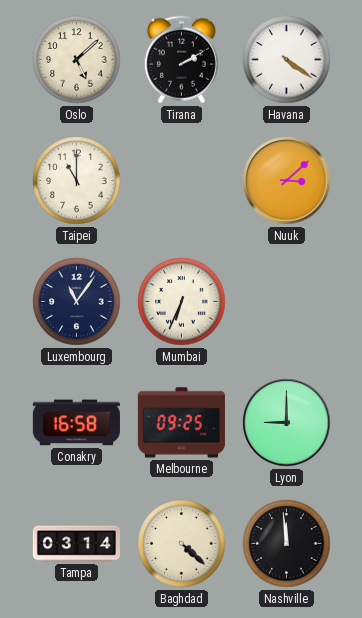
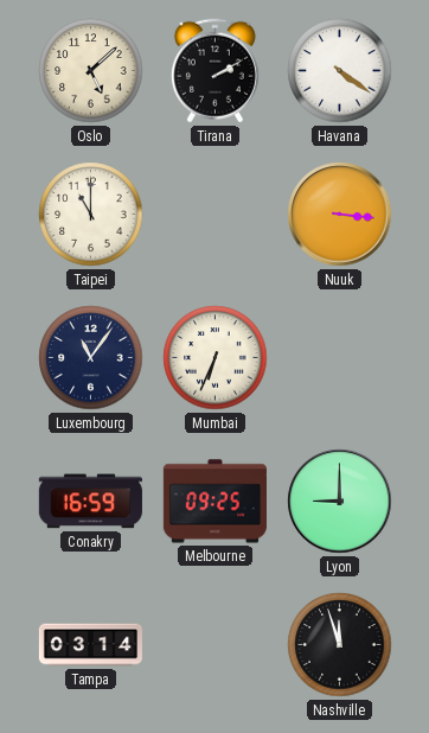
Nuuk: 3:08 -> 3:16
Conakry: 16:58 -> 16:59
Baghdad: 4:22 -> none
Nashville: 11:59 -> 11:57
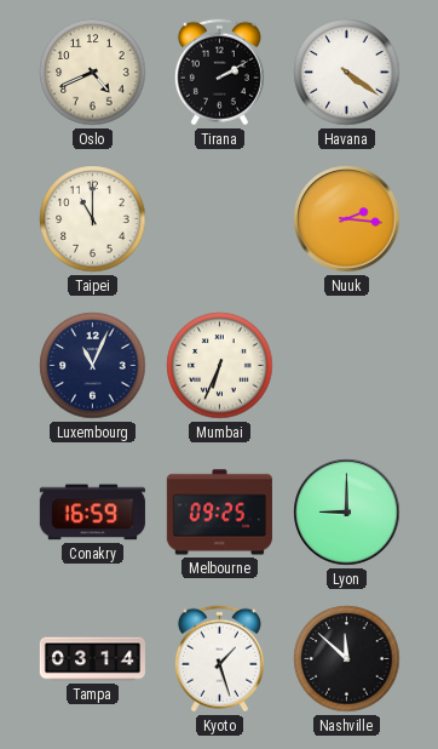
Oslo: 5:08 -> 4:41
Nuuk: 3:16 -> 2:16
Luxembourg: 11:06 -> 11:04
Kyoto: none -> 1:27
Nashville: 11:57 -> 11:52
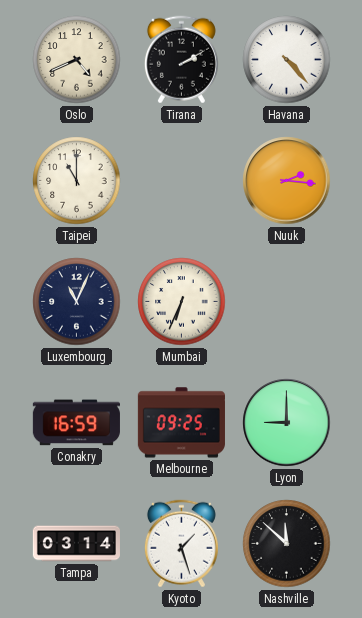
Havana: 4:21 -> 4:23
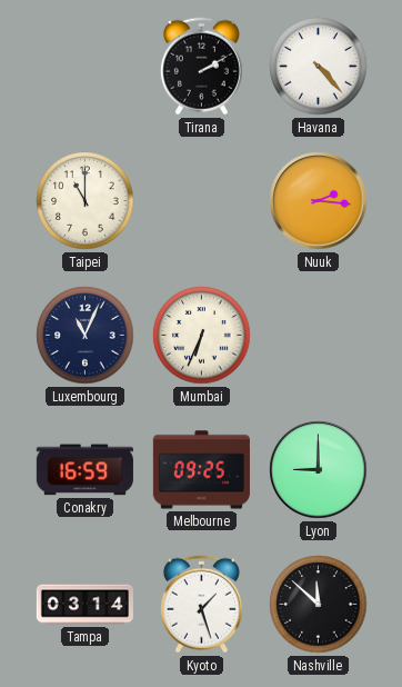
Oslo: 4:41 -> none
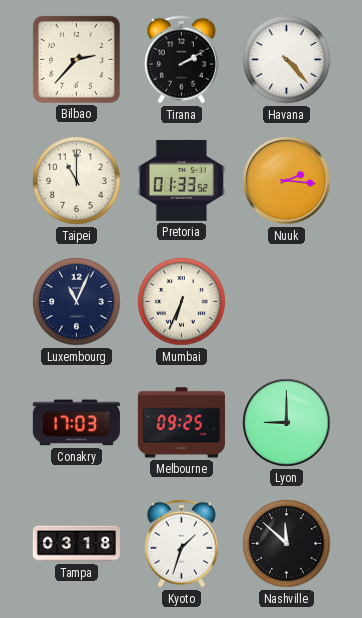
Bilbao: none -> 2:37
Pretoria: none -> 01:33
Conakry: 16:59 -> 17:03
Tampa: 03:14 -> 03:18
Kyoto: 1:27 -> 1:33
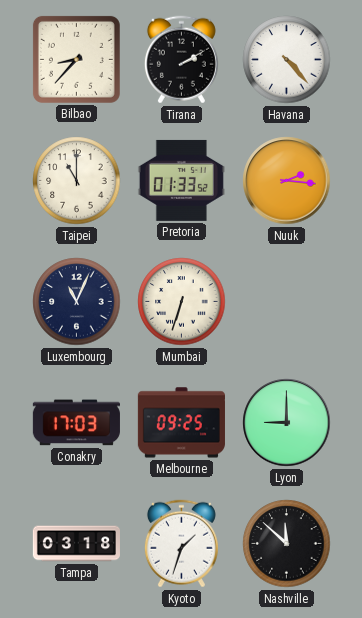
Bilbao: 2:37 -> 8:37
Mumbai: 6:34 -> 6:33
